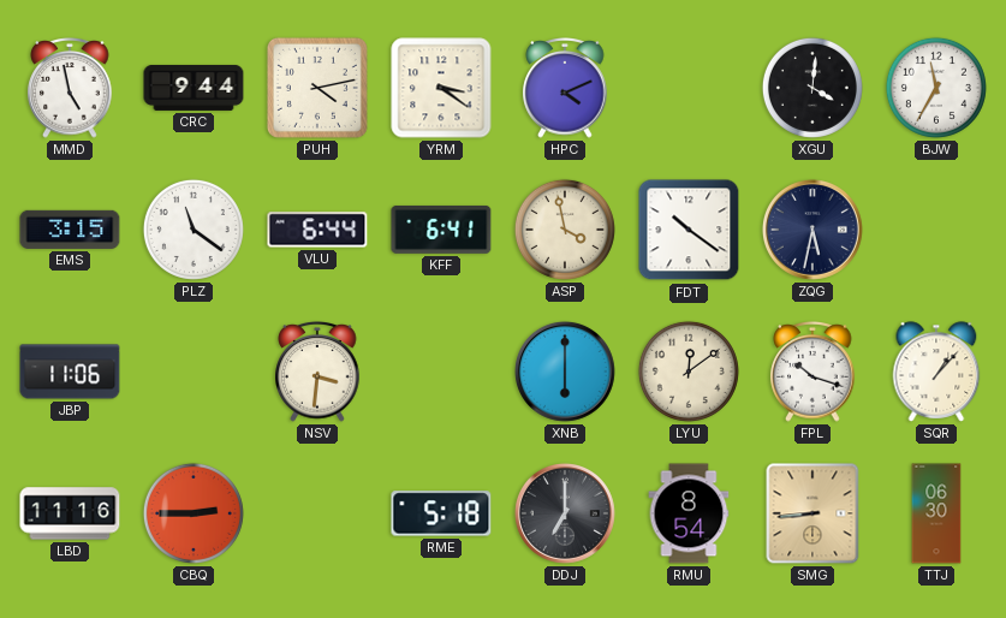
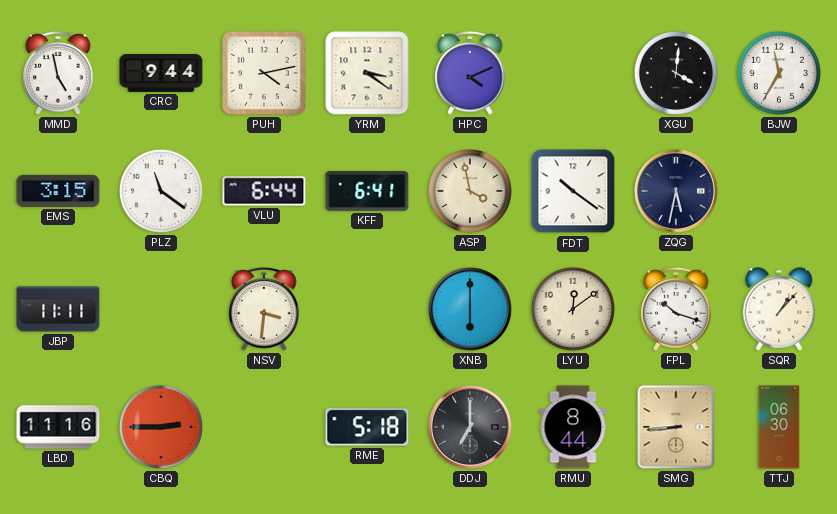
JBP: 11:06 -> 11:11
RMU: 8:54 -> 8:44
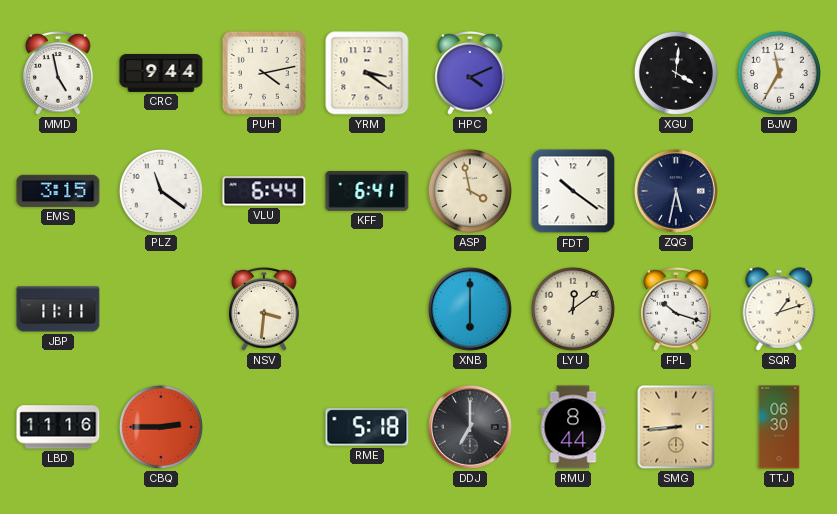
SQR: 1:07 -> 1:12
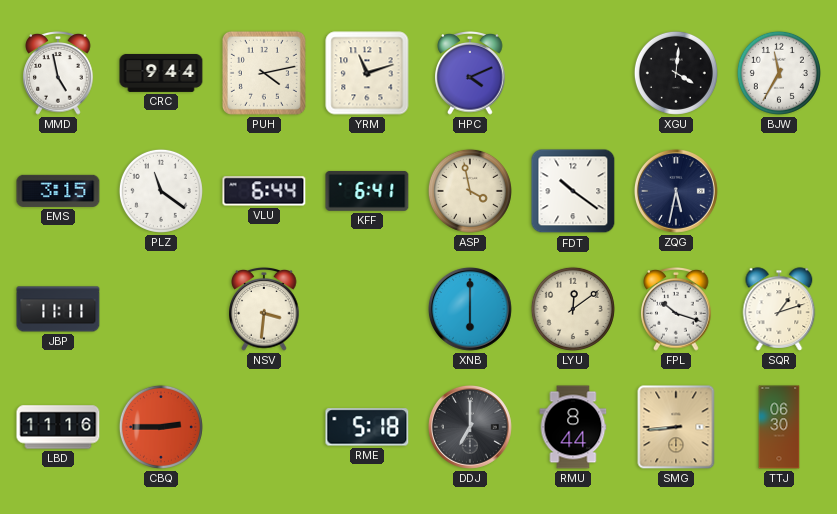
YRM: 3:21 -> 11:12
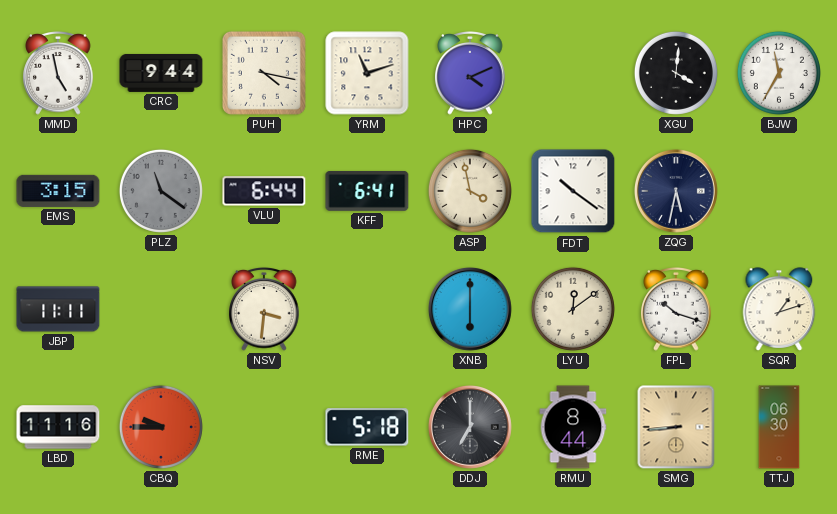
PUH: 4:13 -> 4:17
PLZ dial: white -> grey
CBQ: 2:45 -> 9:45
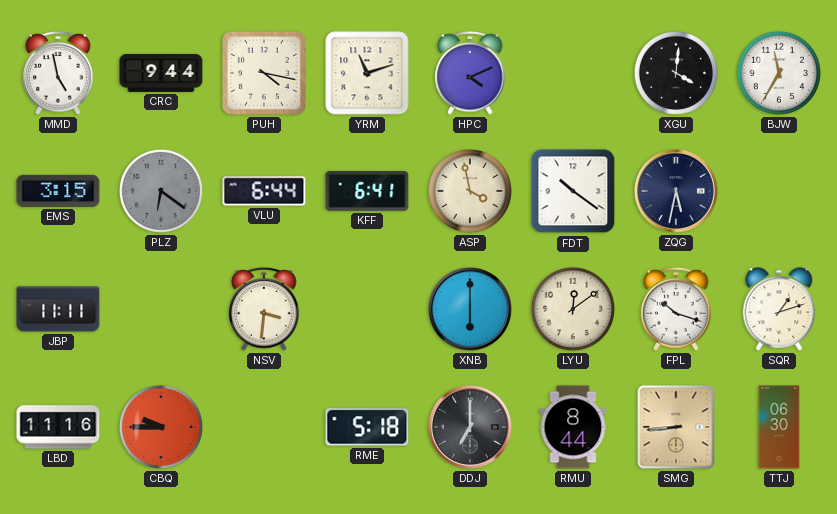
PLZ: 11:21 -> 6:21
